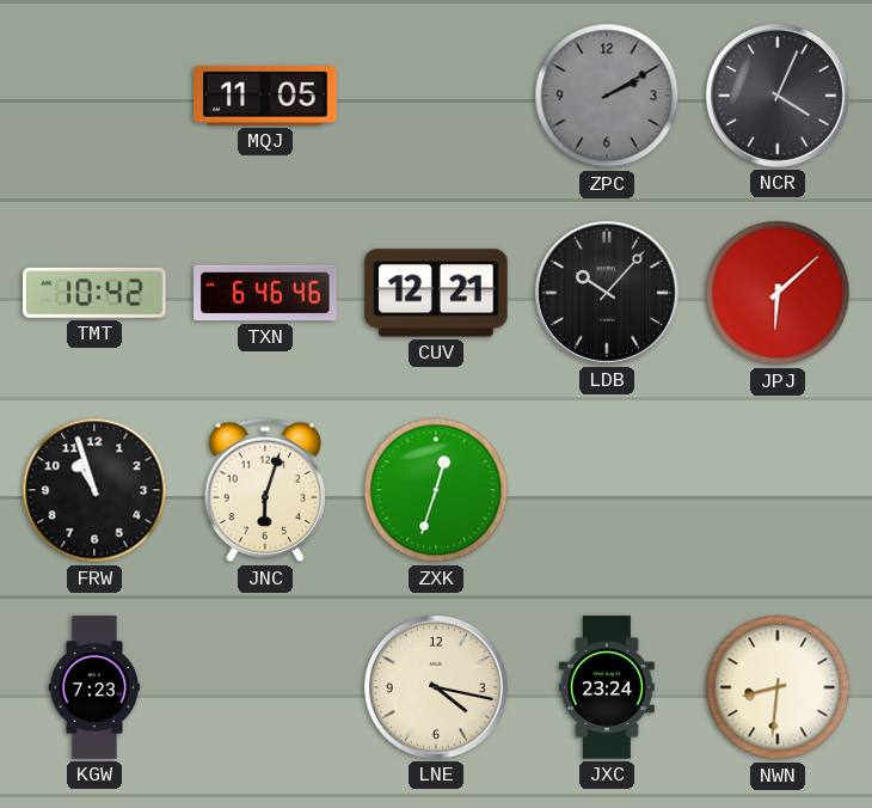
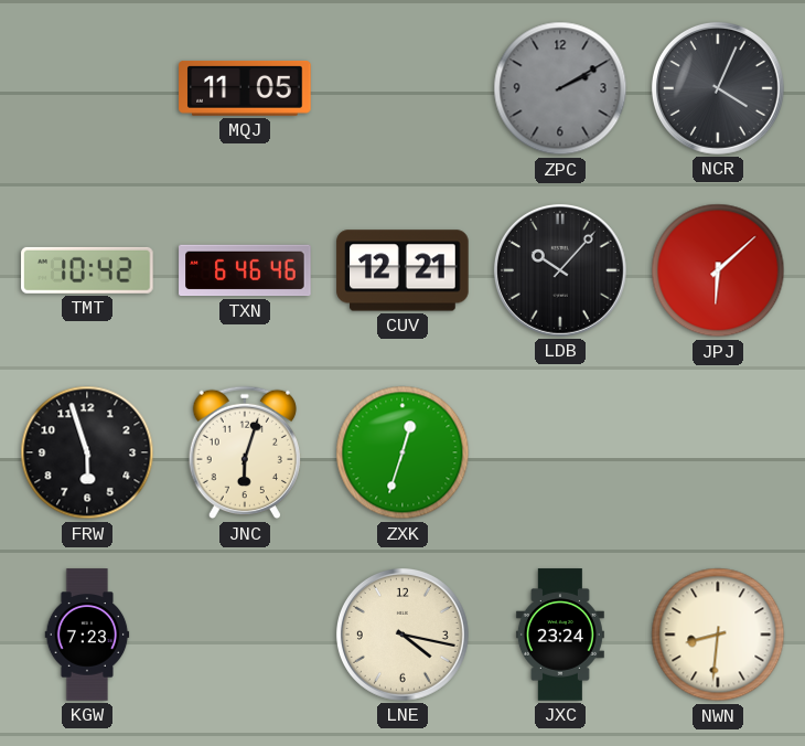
FRW: 10:57 -> 5:57
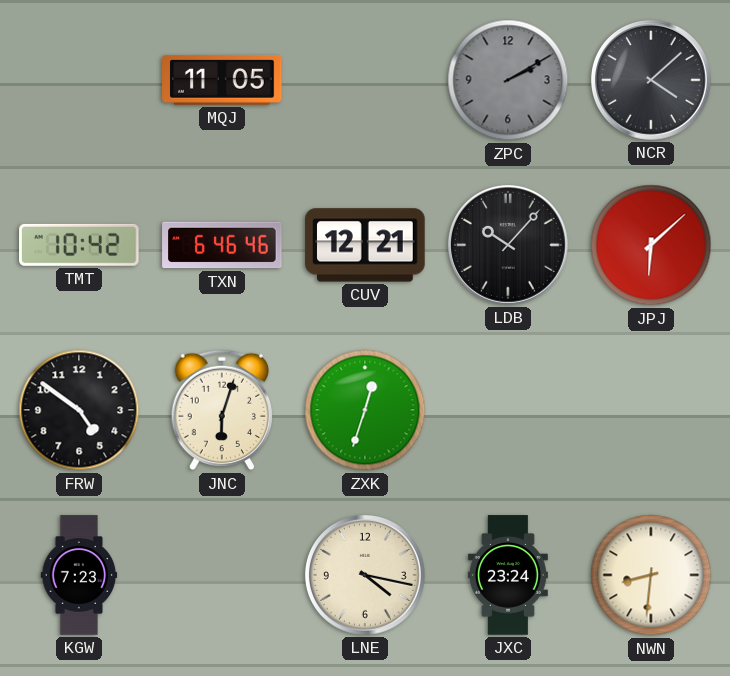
NCR: 4:04 -> 4:08
FRW: 5:57 -> 4:51
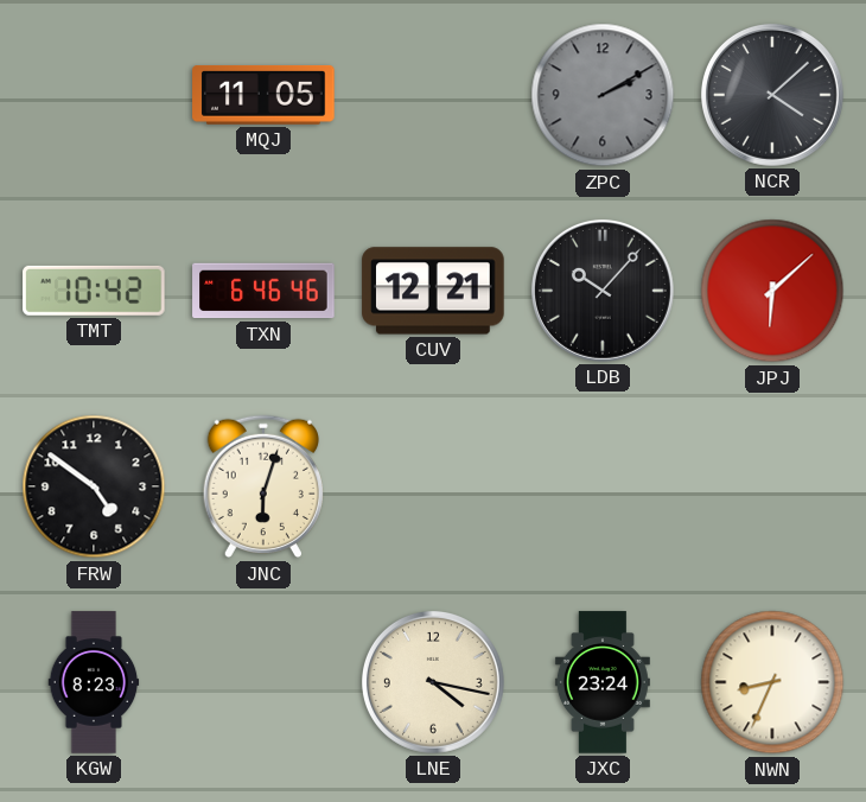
ZXK: 12:33 -> none
KGW: 7:23 -> 8:23
NWN: 8:31 -> 8:34
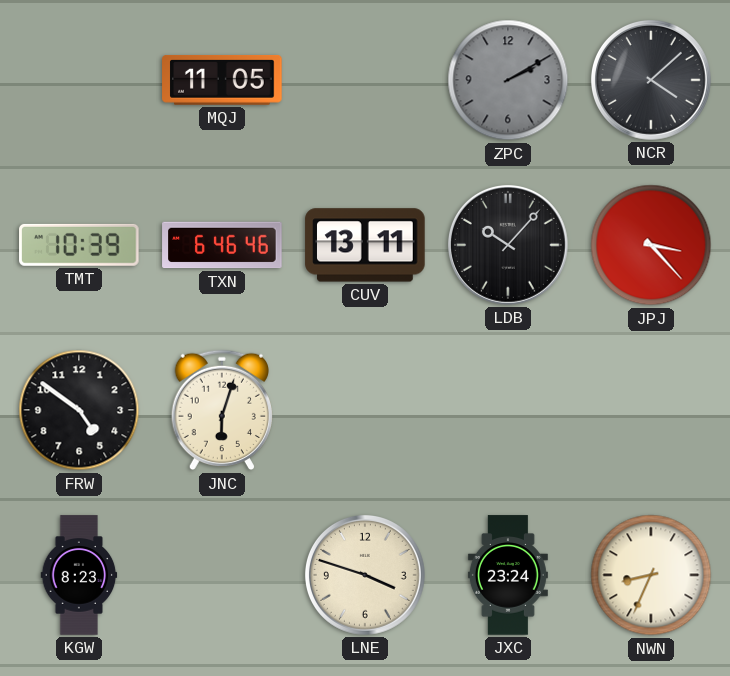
TMT: 10:42 -> 10:39
CUV: 12:21 -> 13:11
JPJ: 6:08 -> 3:23
LNE: 4:17 -> 3:48
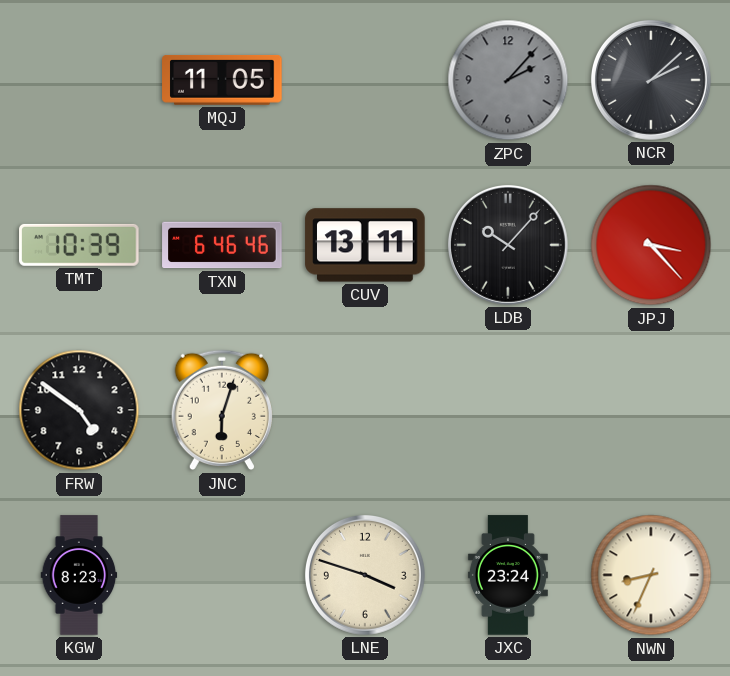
ZPC: 2:10 -> 2:07
NCR: 4:08 -> 2:08
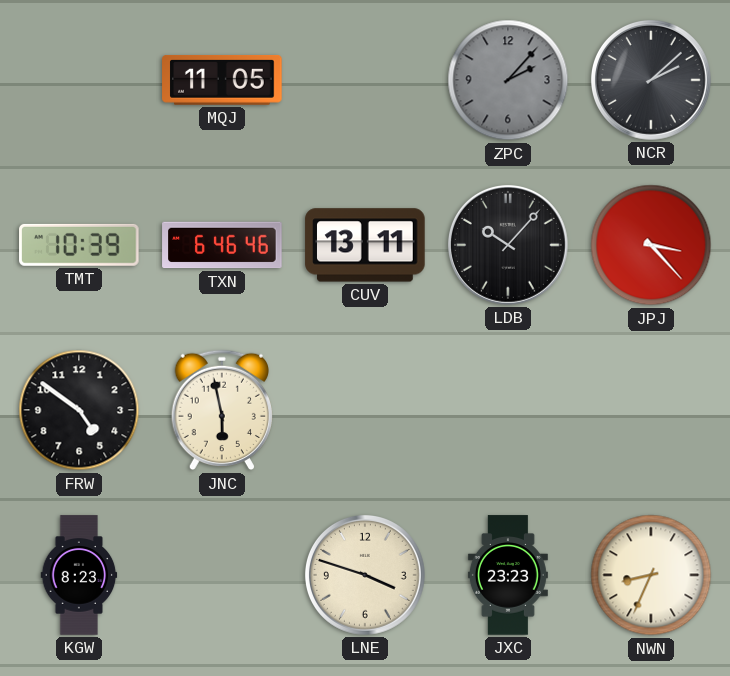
JNC: 6:03 -> 5:58
JXC: 23:24 -> 23:23
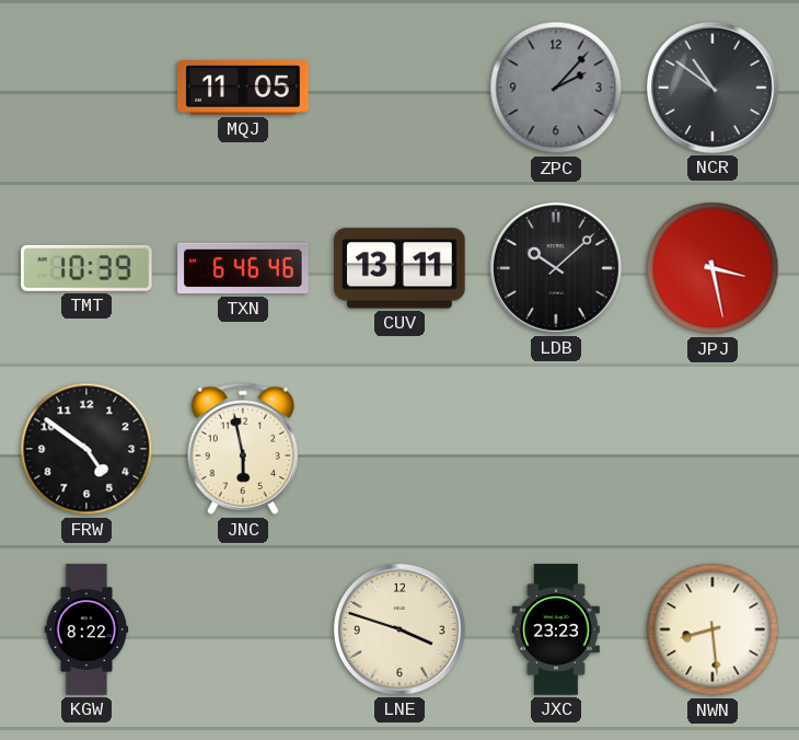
NCR: 2:08 -> 10:51
LDB: 10:07 -> 10:08
JPJ: 3:23 -> 3:28
KGW: 8:23 -> 8:22
NWN: 8:34 -> 8:29
